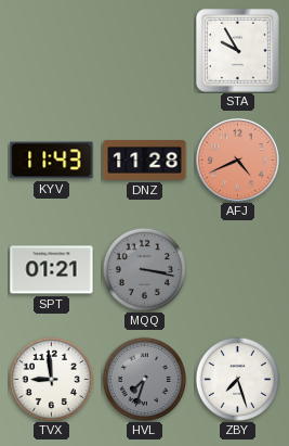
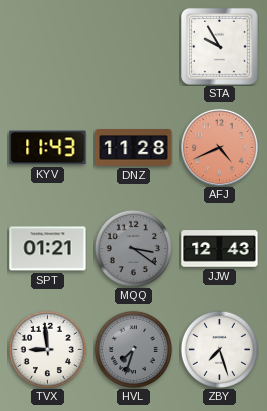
MQQ: 3:17 -> 3:21
JJW: none -> 12:43
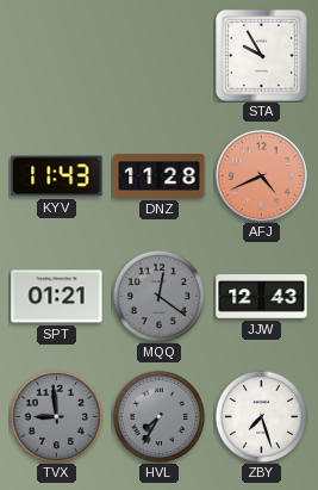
MQQ: 3:21 -> 12:21
TVX dial: white -> grey
HVL: 7:33 -> 7:35
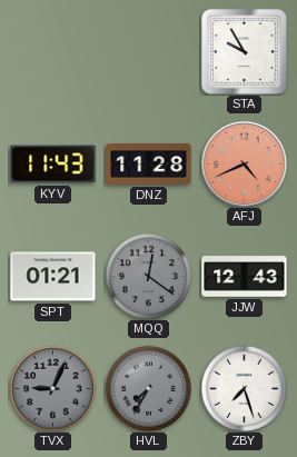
TVX: 8:59 -> 9:04
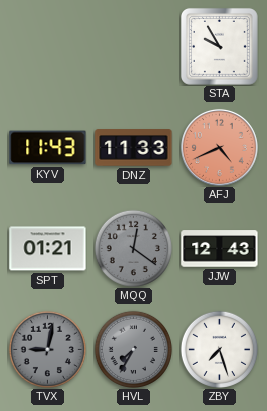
DNZ: 11:28 -> 11:33
TVX: 9:04 -> 9:02
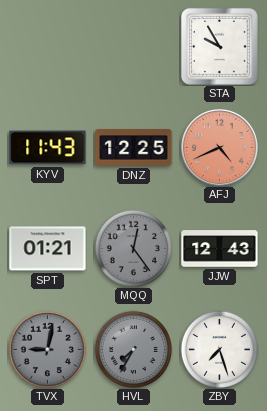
DNZ: 11:33 -> 12:25
MQQ: 12:21 -> 12:24
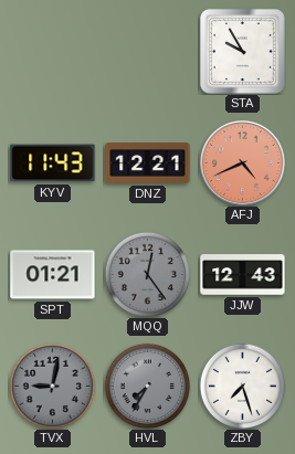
DNZ: 12:25 -> 12:21
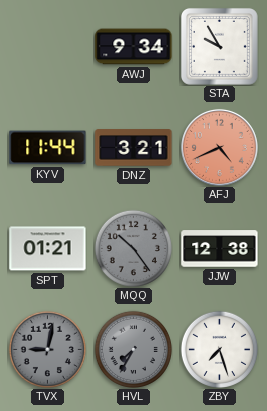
AWJ: none -> 9:34
KYV: 11:43 -> 11:44
DNZ: 12:21 -> 3:21
MQQ: 12:24 -> 10:24
JJW: 12:43 -> 12:38
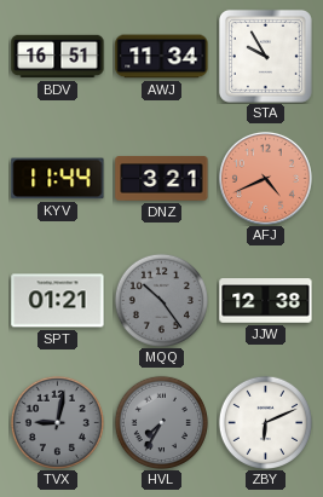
BDV: none -> 16:51
AWJ: 9:34 -> 11:34
ZBY: 7:27 -> 6:11
